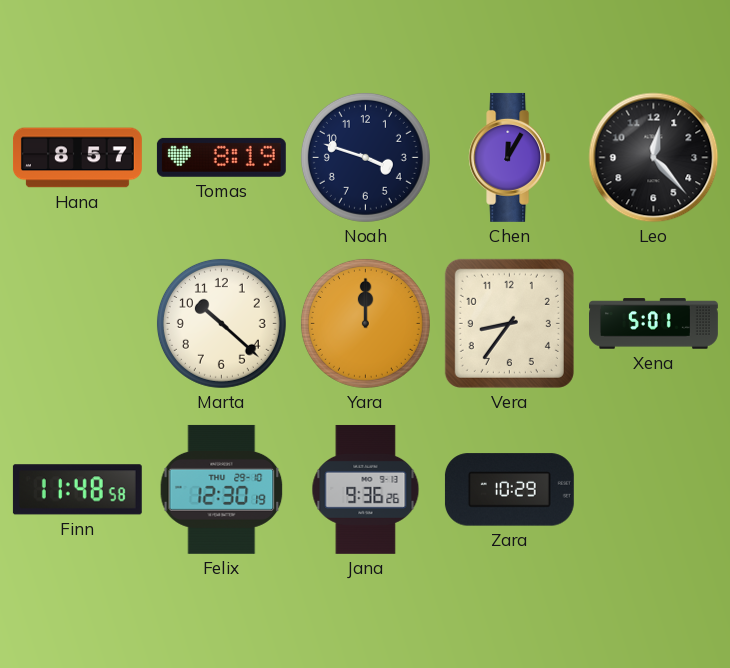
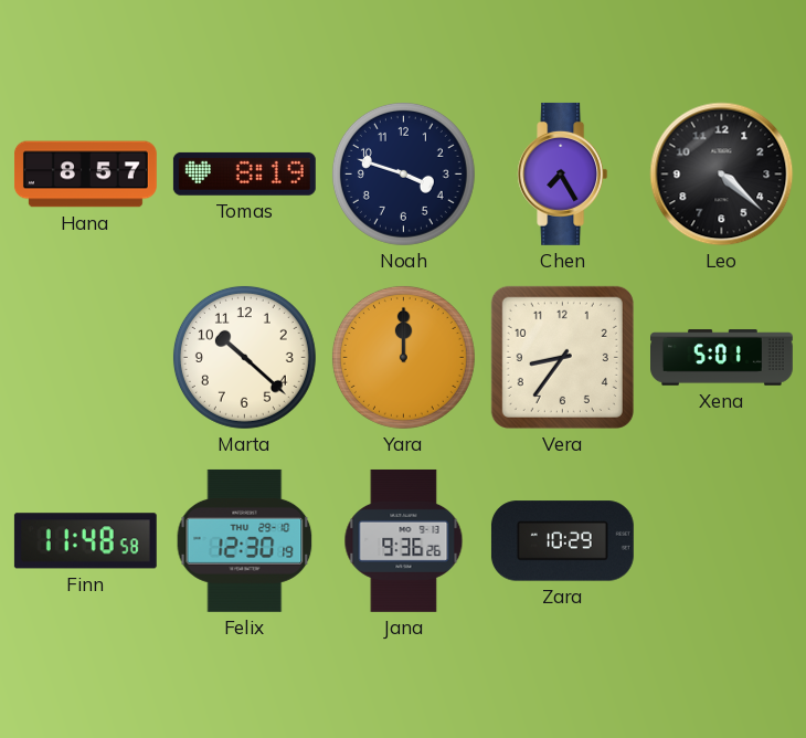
Chen: 12:05 -> 7:25
Leo: 12:23 -> 4:22
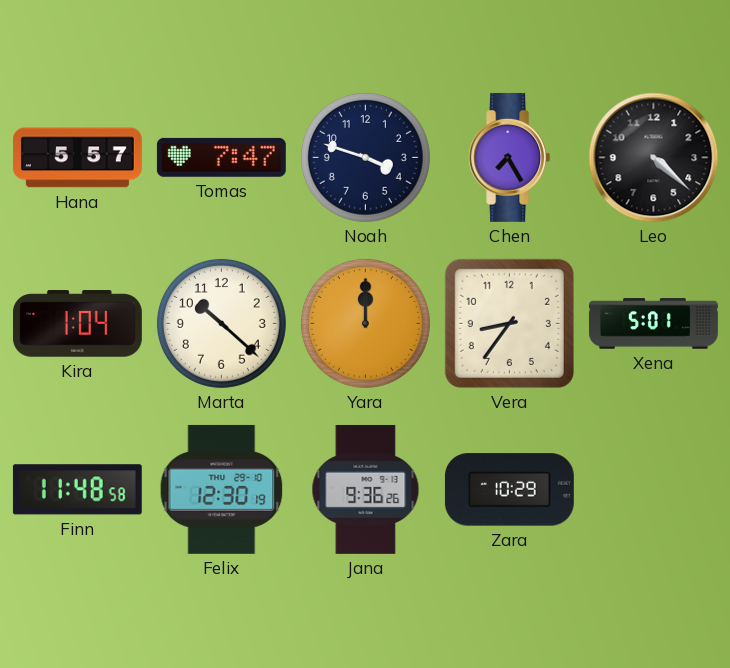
Hana: 8:57 -> 5:57
Tomas: 8:19 -> 7:47
Kira: none -> 1:04
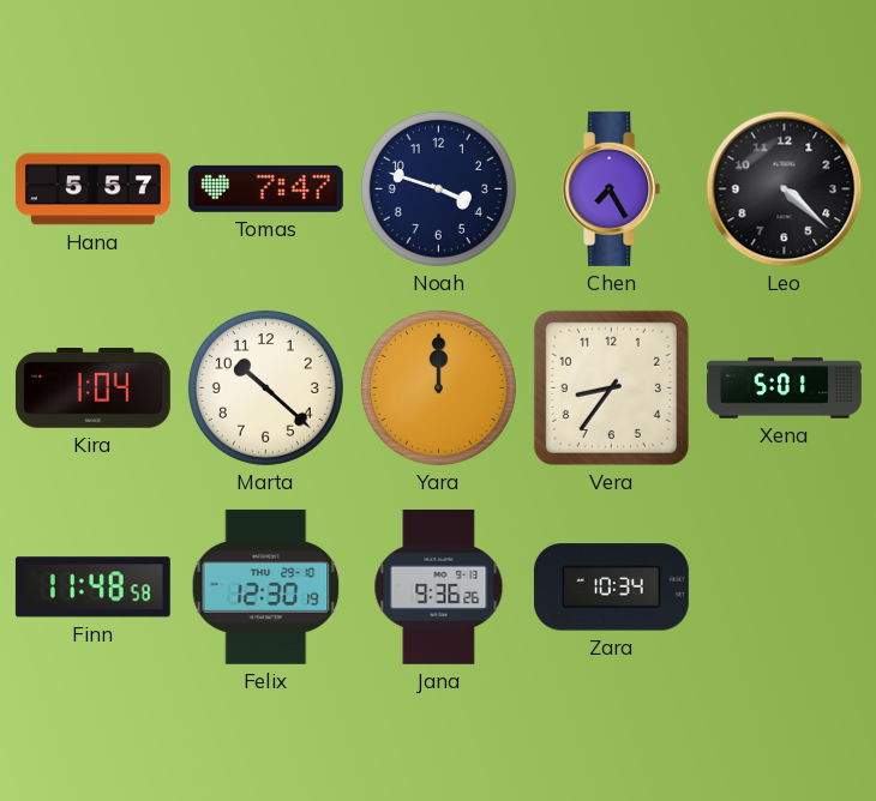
Zara: 10:29 -> 10:34
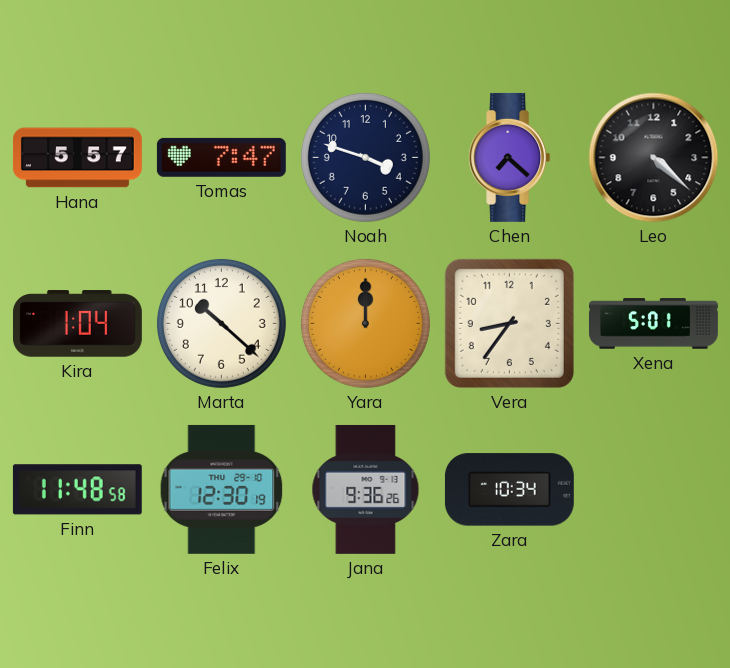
Chen: 7:25 -> 7:22
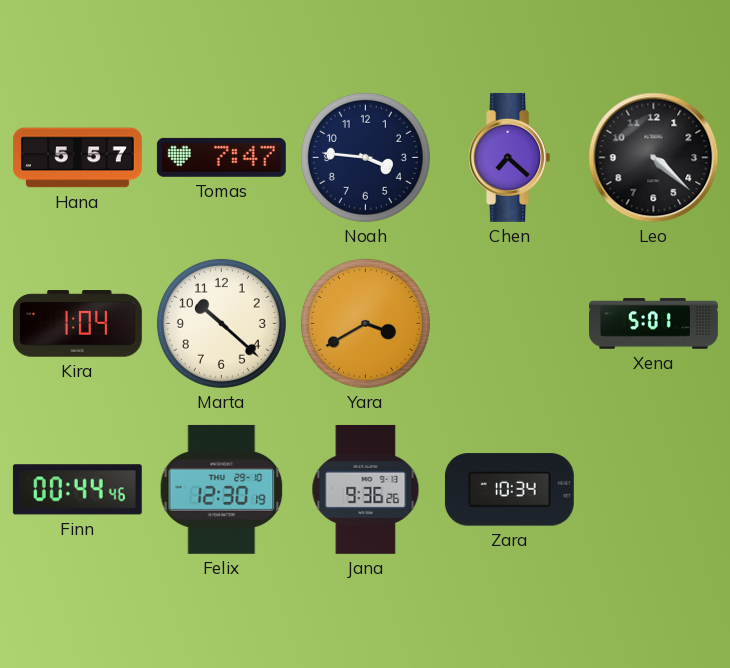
Noah: 3:48 -> 3:46
Yara: 12:00 -> 3:40
Vera: 8:36 -> none
Finn: 11:48 -> 00:44
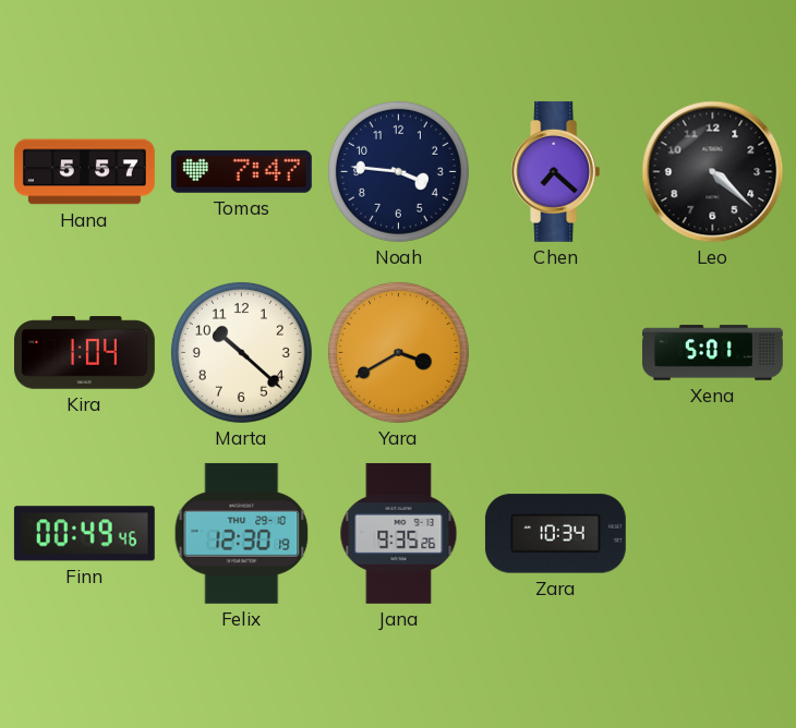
Finn: 00:44 -> 00:49
Jana: 9:36 -> 9:35
